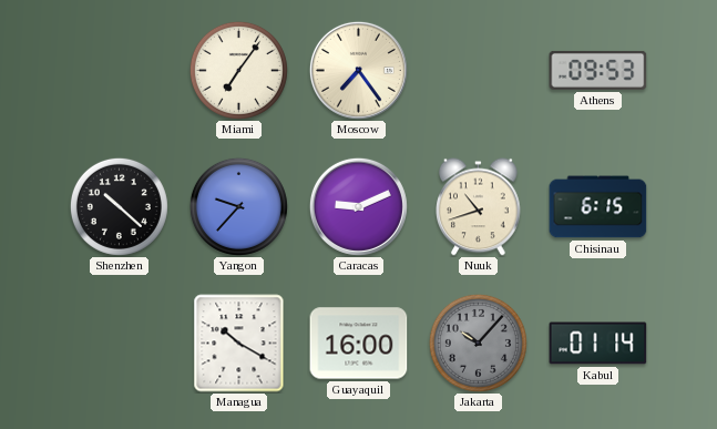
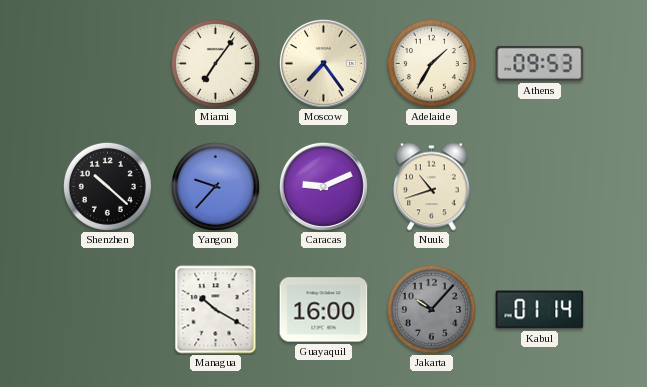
Adelaide: none -> 1:35
Chisinau: 6:15 -> none
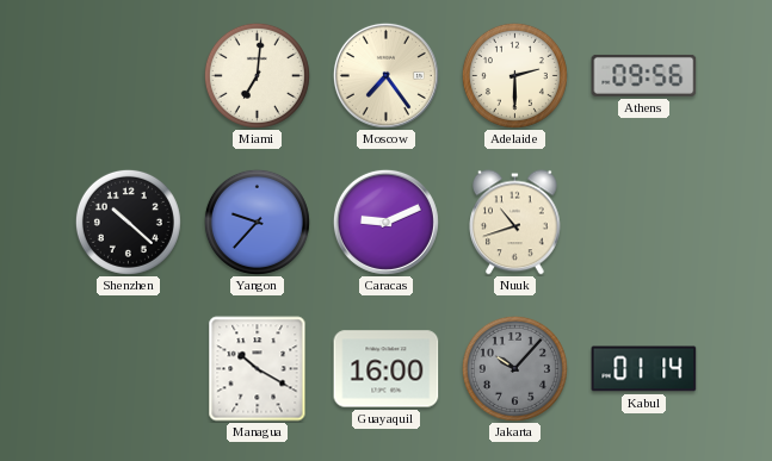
Miami: 7:06 -> 7:01
Adelaide: 1:35 -> 2:30
Athens: 09:53 -> 09:56
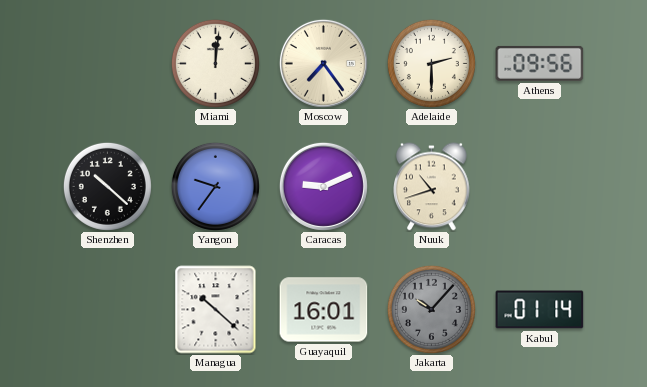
Miami: 7:01 -> 12:01
Yangon: 9:37 -> 9:36
Managua: 10:20 -> 10:22
Guayaquil: 16:00 -> 16:01
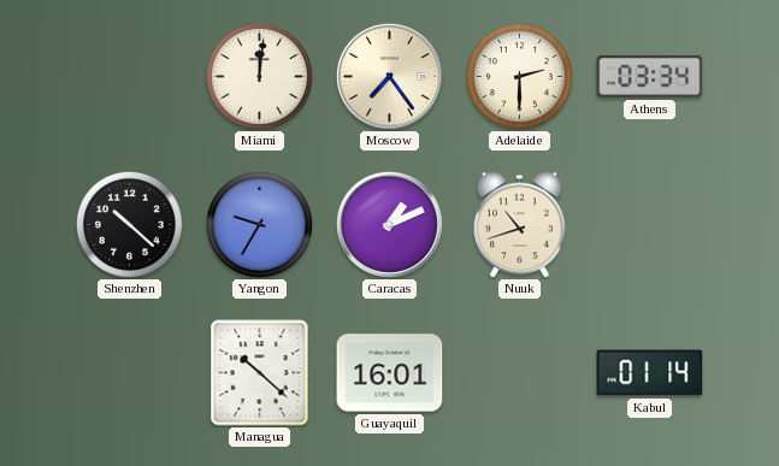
Athens: 09:56 -> 03:34
Yangon: 9:36 -> 9:35
Caracas: 9:11 -> 1:11
Jakarta: 10:07 -> none
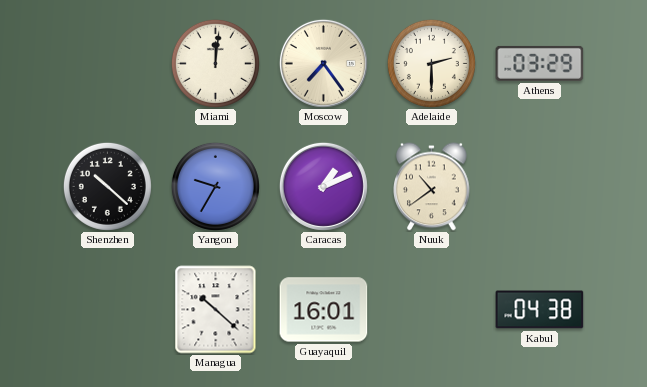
Athens: 03:34 -> 03:29
Nuuk: 10:42 -> 10:39
Kabul: 01:14 -> 04:38
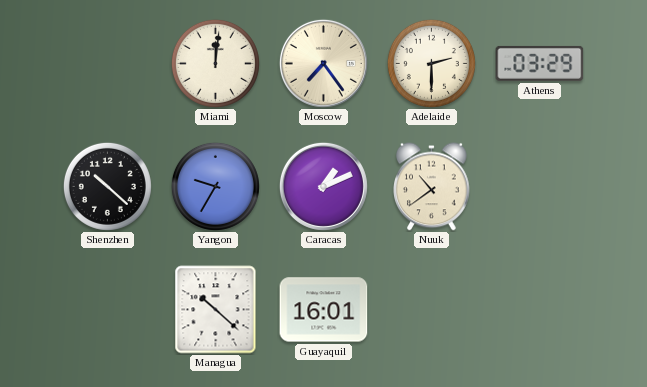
Kabul: 04:38 -> none
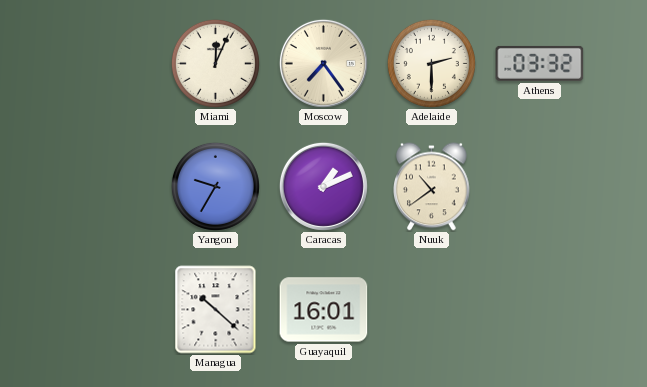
Miami: 12:01 -> 12:04
Athens: 03:29 -> 03:32
Shenzhen: 10:22 -> none
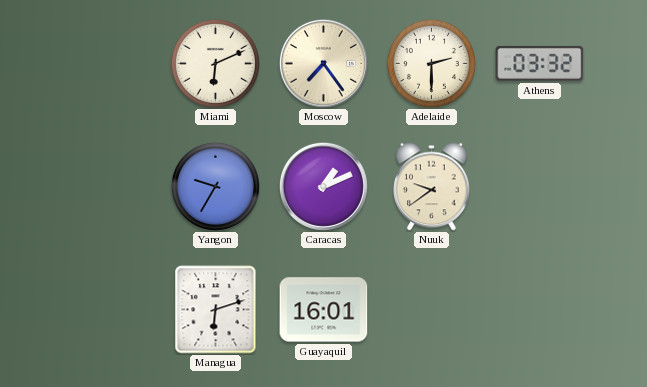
Miami: 12:04 -> 6:11
Nuuk: 10:39 -> 9:39
Managua: 10:22 -> 6:12
